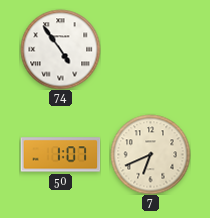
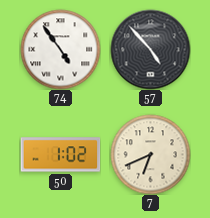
57: none -> 4:53
50: 1:07 -> 1:02
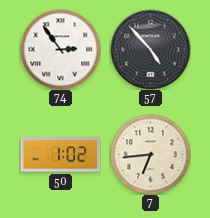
74: 4:54 -> 2:54
7: 6:41 -> 6:44
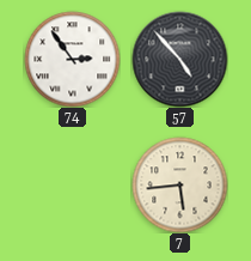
50: 1:02 -> none
7: 6:44 -> 5:44
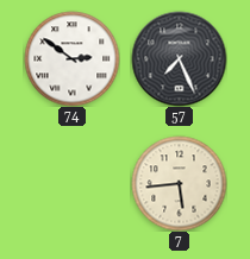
74: 2:54 -> 2:51
57: 4:53 -> 7:26
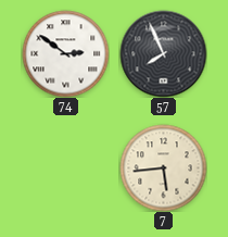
57: 7:26 -> 7:56
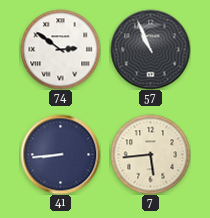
57: 7:56 -> 10:56
41: none -> 8:44
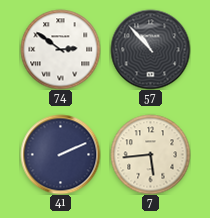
57: 10:56 -> 10:53
41: 8:44 -> 2:11
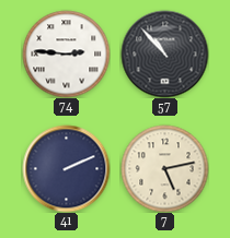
74: 2:51 -> 2:46
7: 5:44 -> 5:13
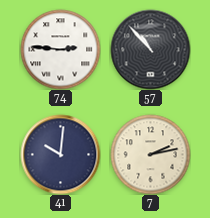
41: 2:11 -> 10:01
7: 5:13 -> 2:13
